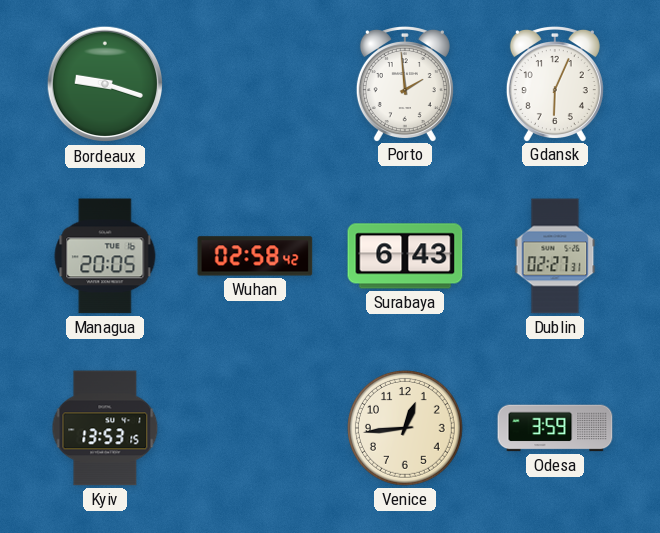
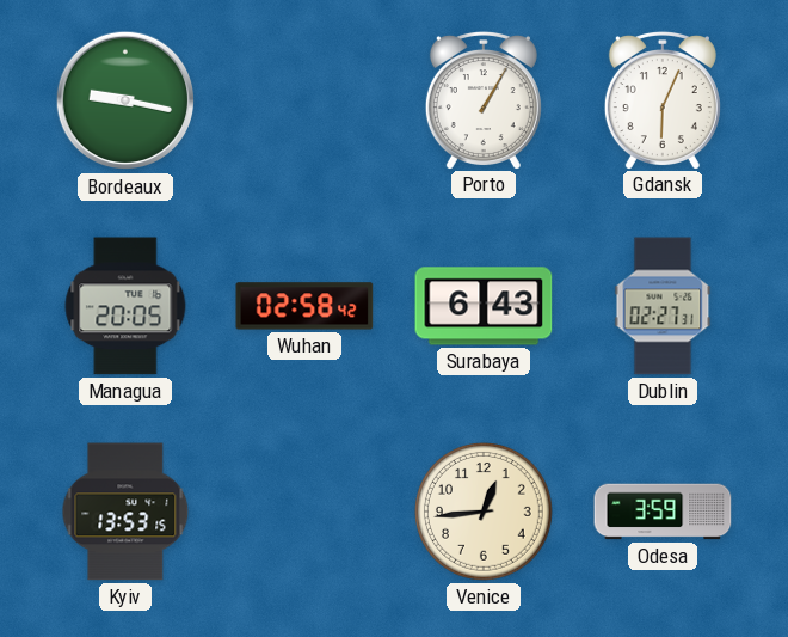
Bordeaux: 9:18 -> 9:17
Porto: 1:59 -> 1:05
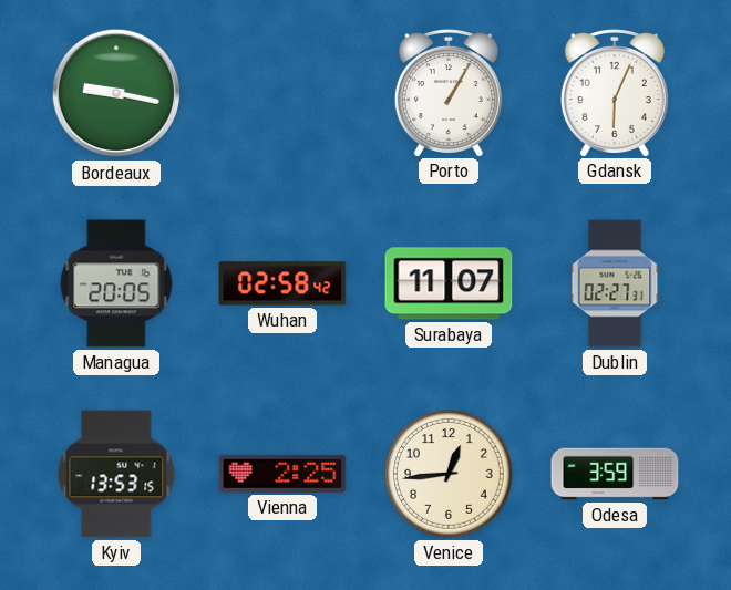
Surabaya: 6:43 -> 11:07
Vienna: none -> 2:25
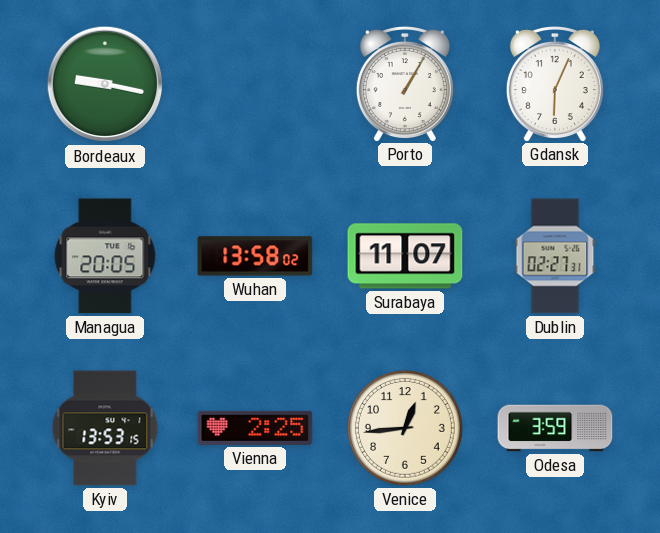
Wuhan: 02:58 -> 13:58
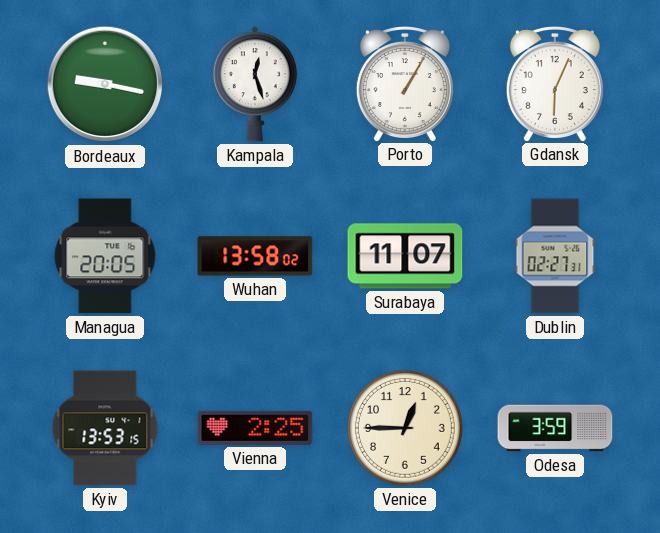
Kampala: none -> 12:27
Venice: 12:44 -> 12:45
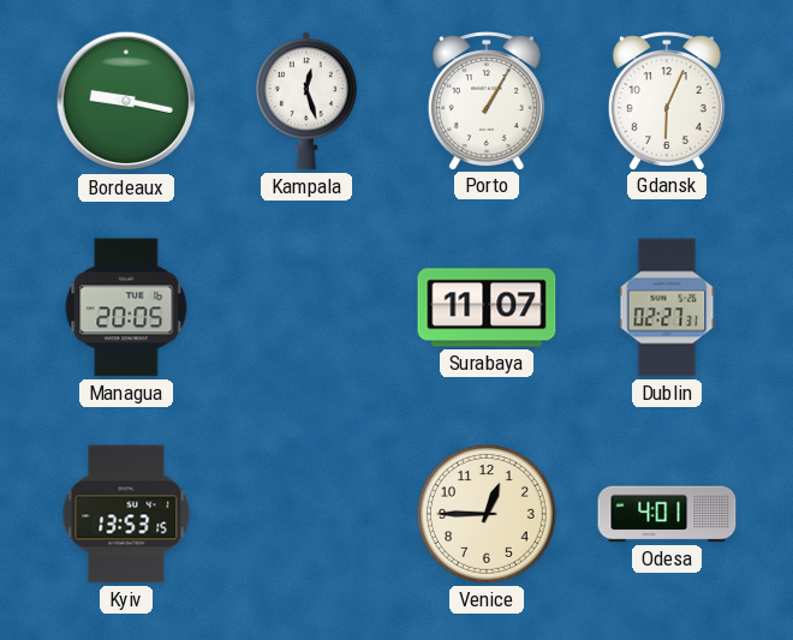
Wuhan: 13:58 -> none
Vienna: 2:25 -> none
Odesa: 3:59 -> 4:01
